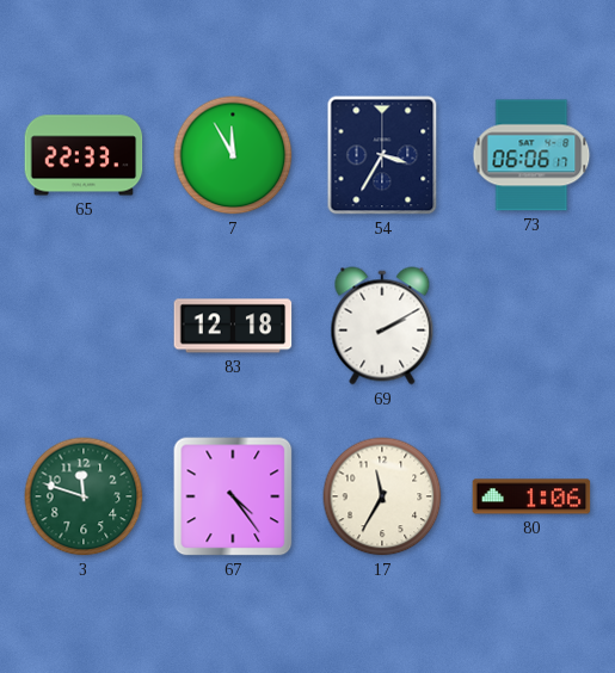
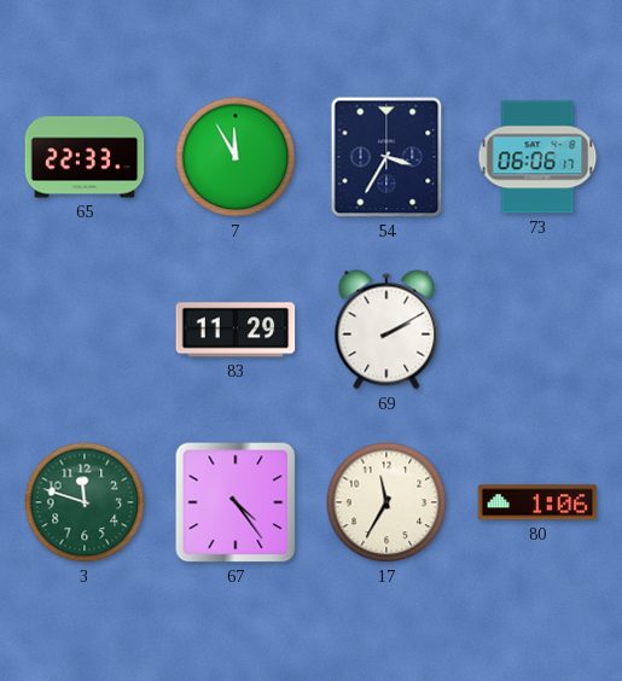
83: 12:18 -> 11:29
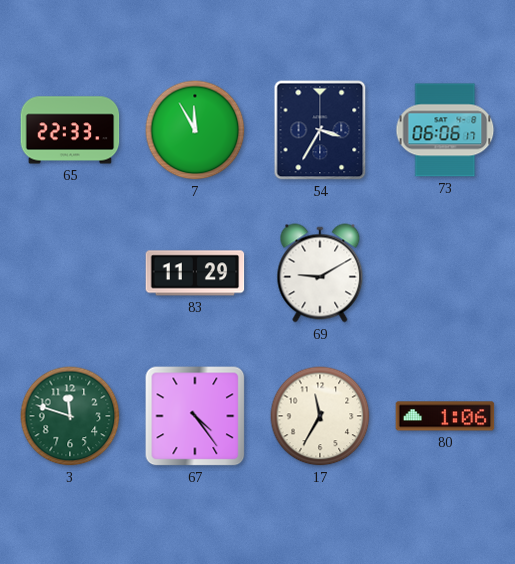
69: 2:10 -> 9:10
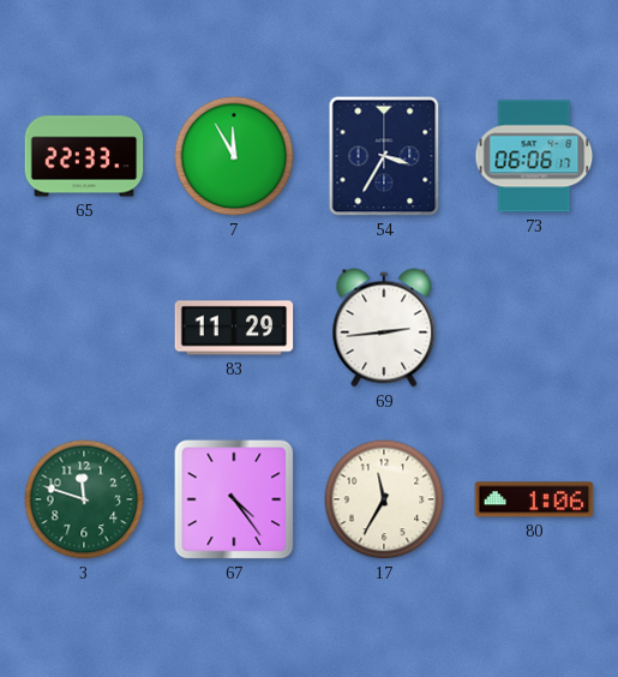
69: 9:10 -> 2:44
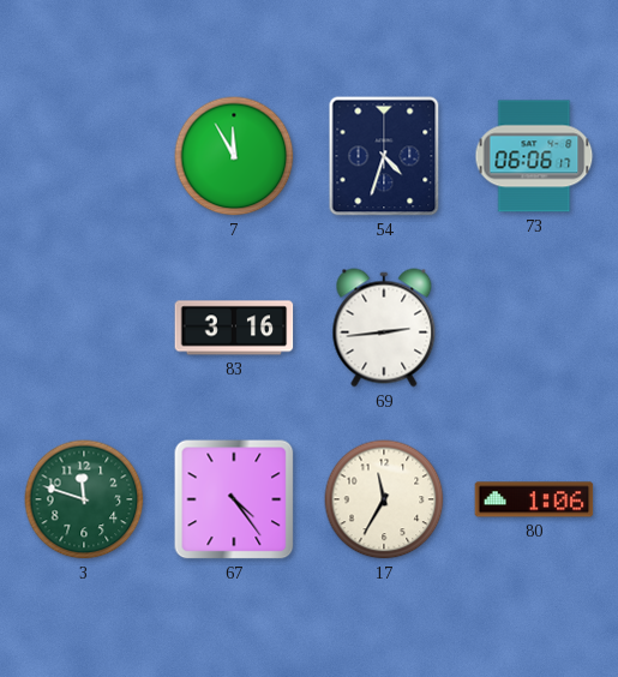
65: 22:33 -> none
54: 3:35 -> 4:33
83: 11:29 -> 3:16
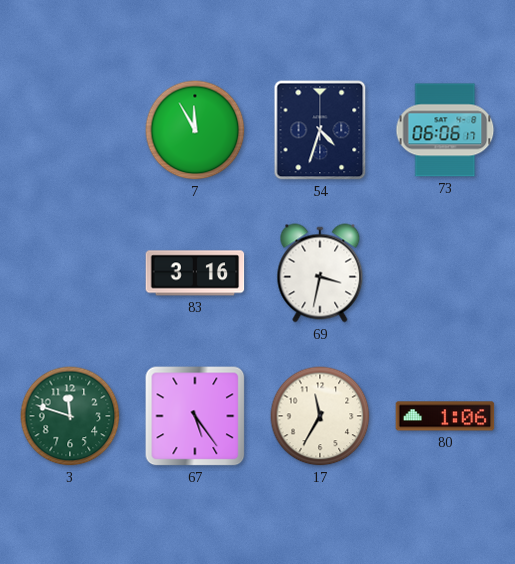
69: 2:44 -> 3:32
67: 4:24 -> 5:24
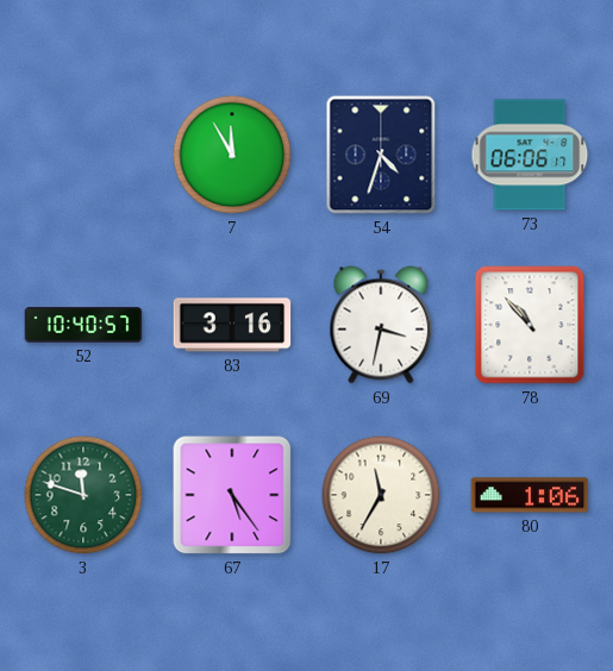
52: none -> 10:40
78: none -> 10:53
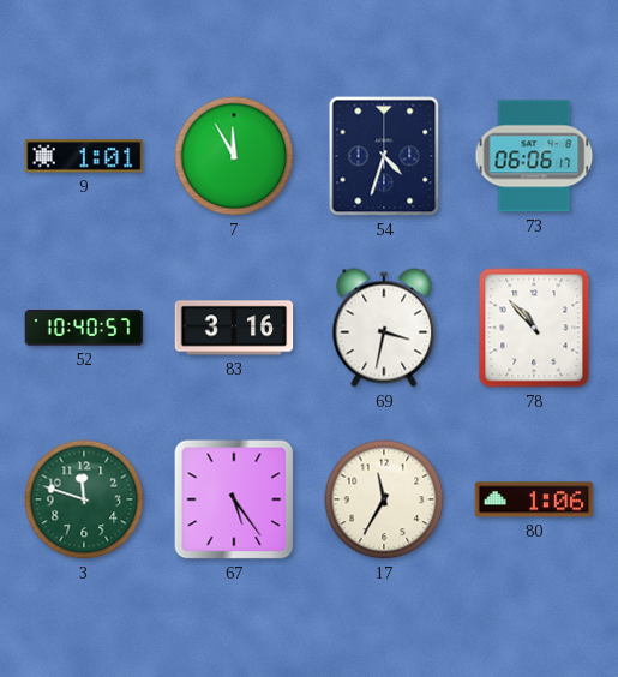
9: none -> 1:01
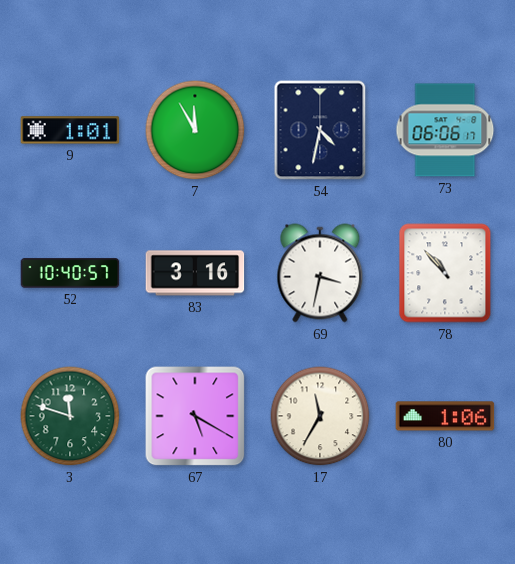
54: 4:33 -> 4:32
67: 5:24 -> 5:20
